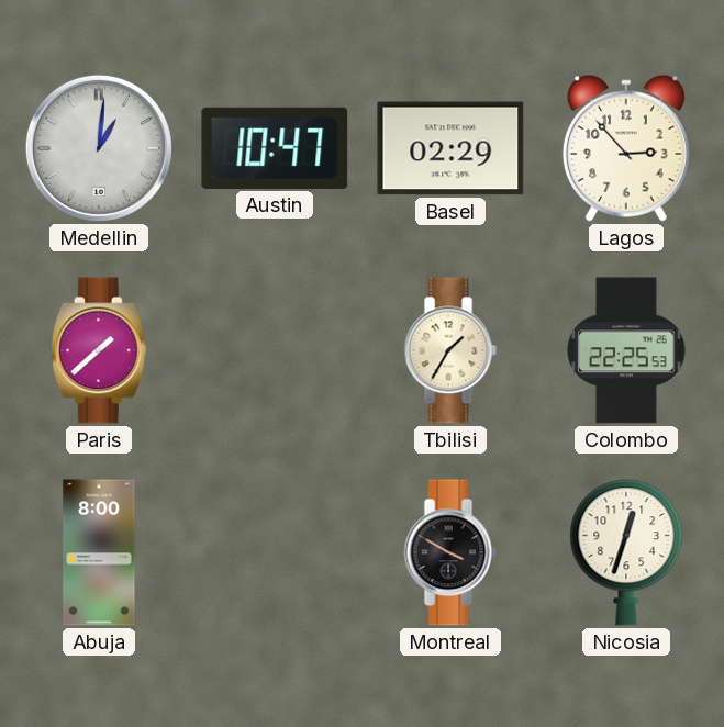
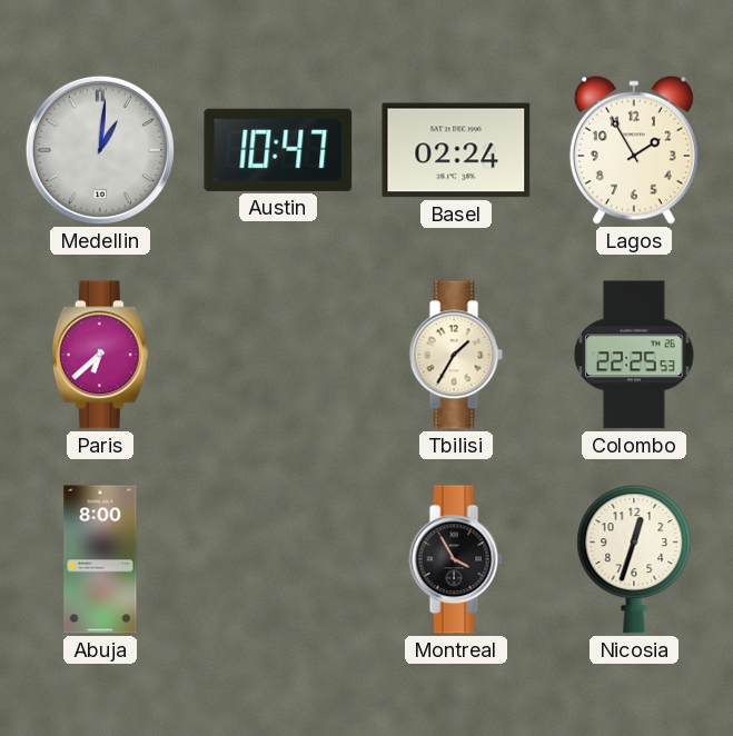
Basel: 02:29 -> 02:24
Lagos: 2:53 -> 1:55
Paris: 1:38 -> 6:38
Montreal: 3:50 -> 3:55
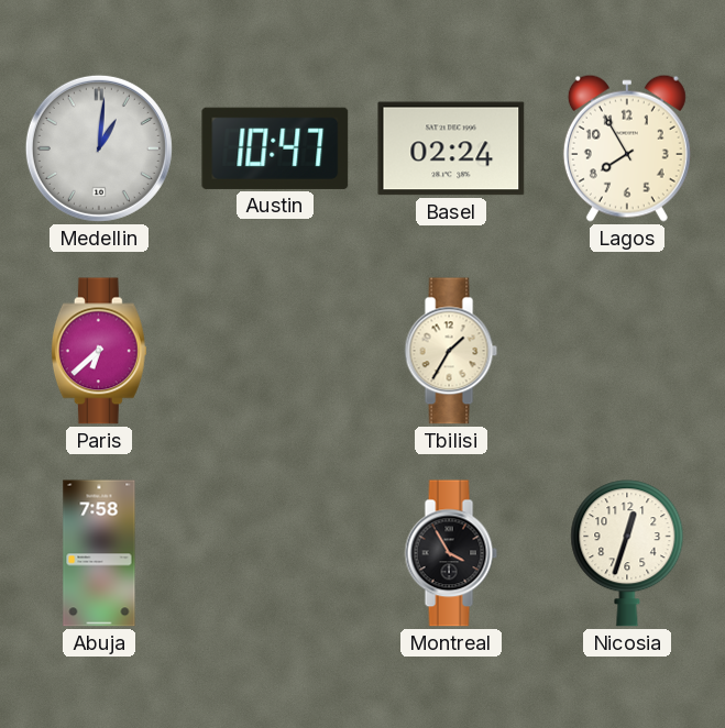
Lagos: 1:55 -> 7:55
Colombo: 22:25 -> none
Abuja: 8:00 -> 7:58
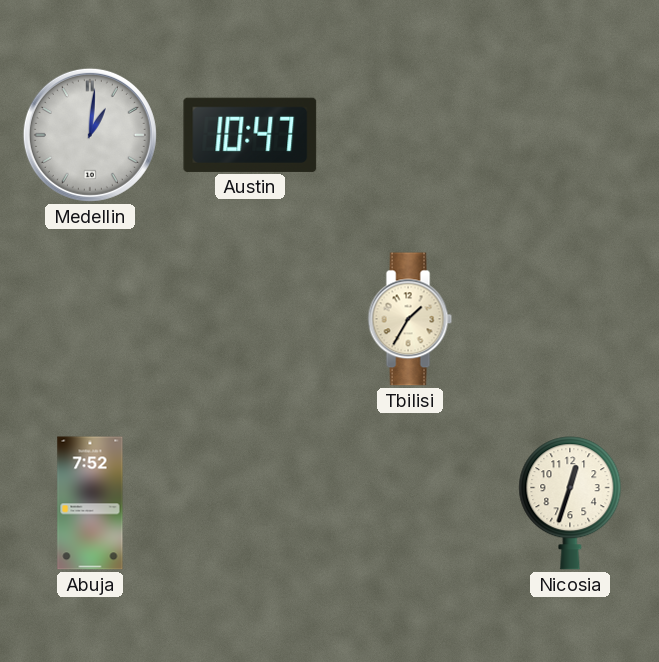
Basel: 02:24 -> none
Lagos: 7:55 -> none
Paris: 6:38 -> none
Abuja: 7:58 -> 7:52
Montreal: 3:55 -> none
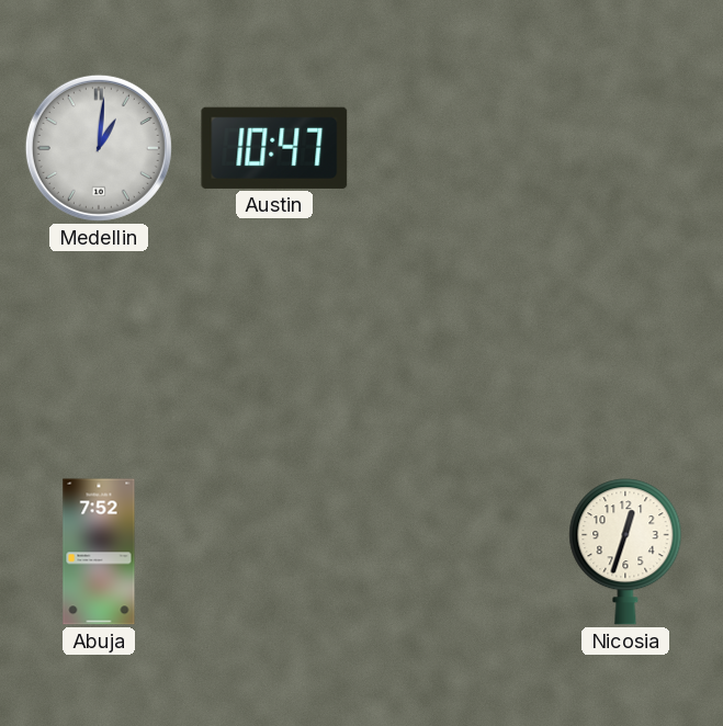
Tbilisi: 1:35 -> none
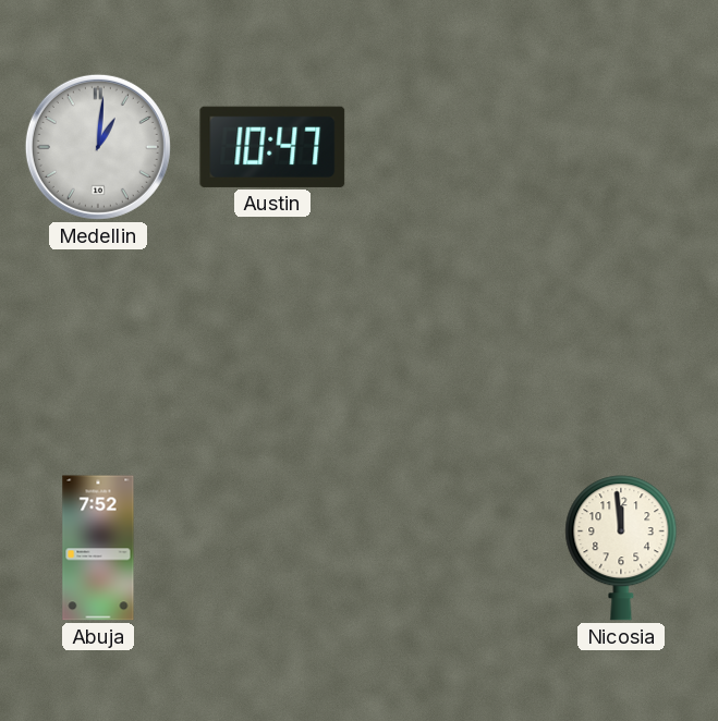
Nicosia: 12:33 -> 11:59
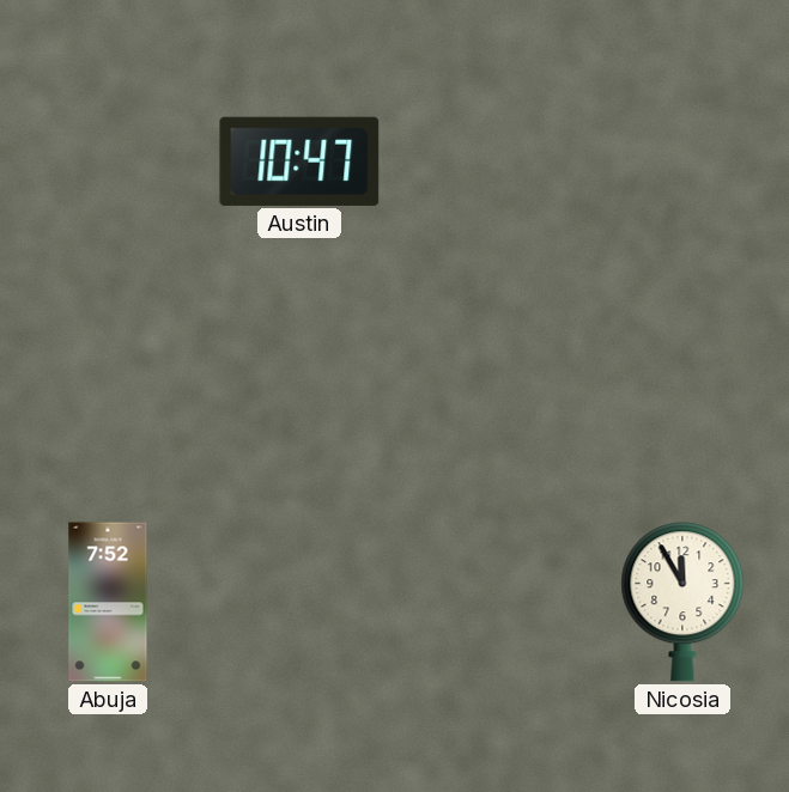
Medellin: 1:01 -> none
Nicosia: 11:59 -> 11:55
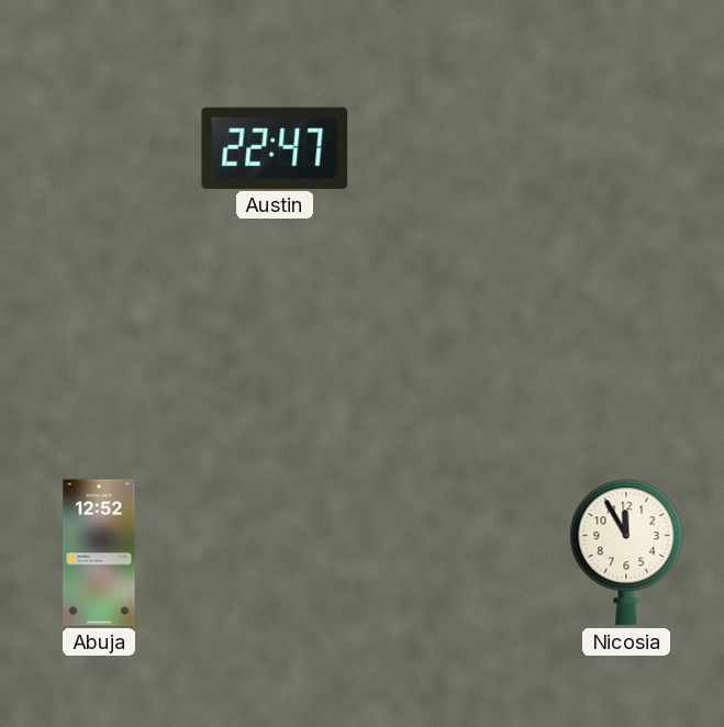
Austin: 10:47 -> 22:47
Abuja: 7:52 -> 12:52
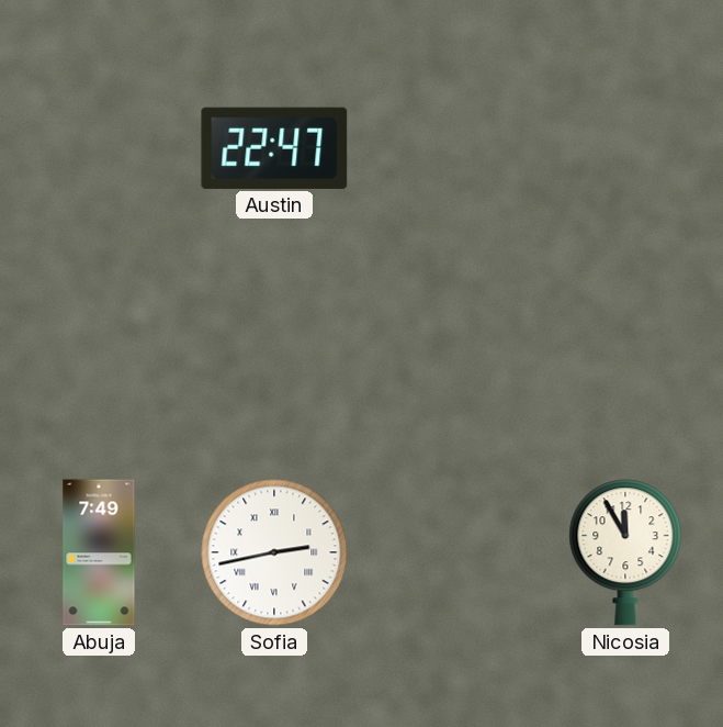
Abuja: 12:52 -> 7:49
Sofia: none -> 2:43
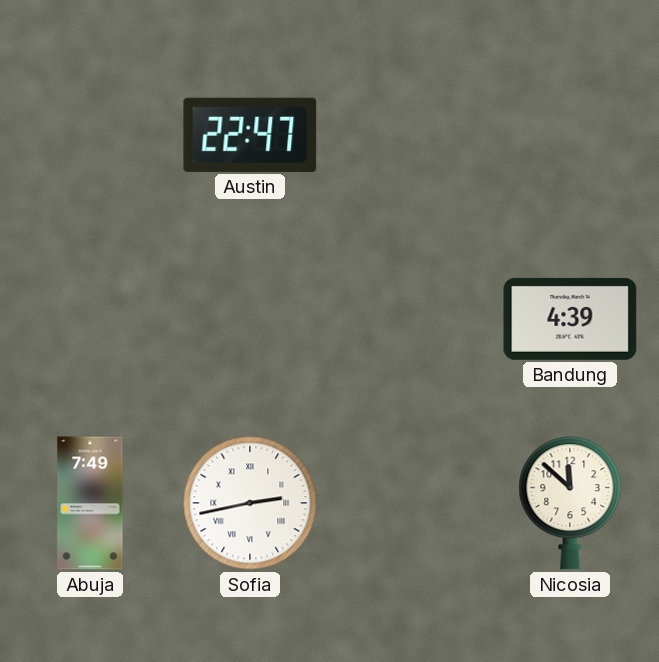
Bandung: none -> 4:39
Nicosia: 11:55 -> 11:52
